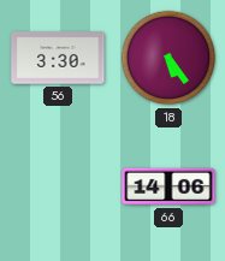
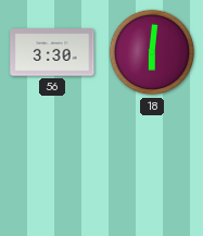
18: 5:24 -> 6:01
66: 14:06 -> none
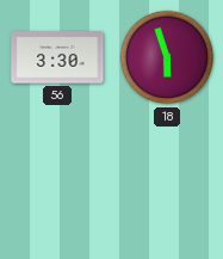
18: 6:01 -> 5:57
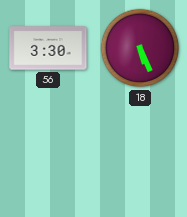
18: 5:57 -> 5:26
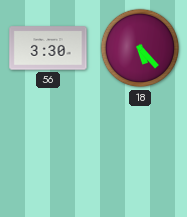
18: 5:26 -> 5:23
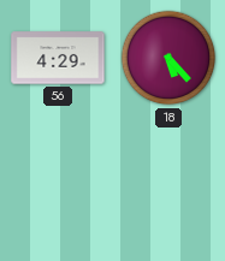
56: 3:30 -> 4:29
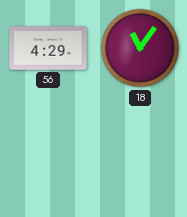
18: 5:23 -> 11:06
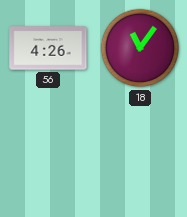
56: 4:29 -> 4:26
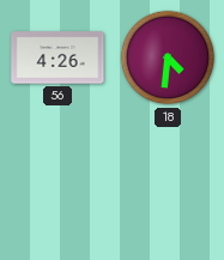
18: 11:06 -> 4:31
